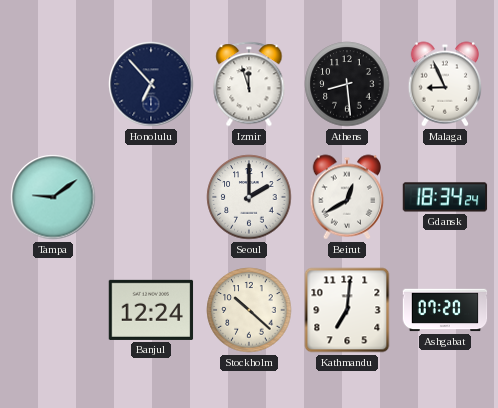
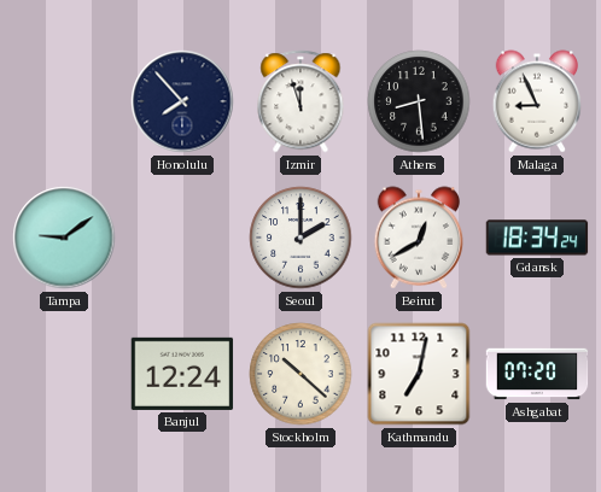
Honolulu: 6:53 -> 7:53
Kathmandu: 7:01 -> 7:02
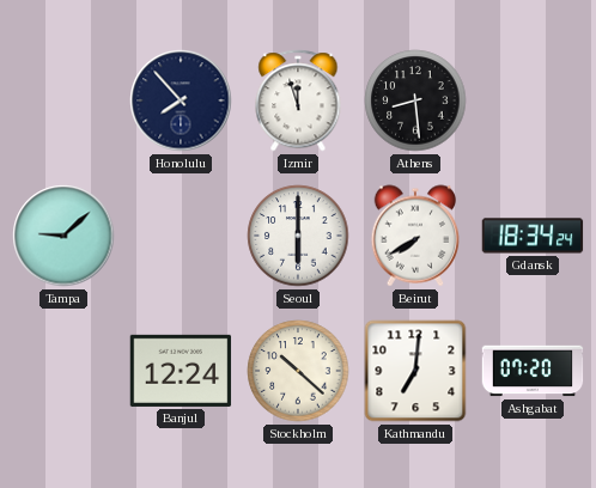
Malaga: 8:56 -> none
Tampa: 9:09 -> 9:08
Seoul: 2:00 -> 6:00
Beirut: 12:40 -> 7:40
Kathmandu: 7:02 -> 7:01
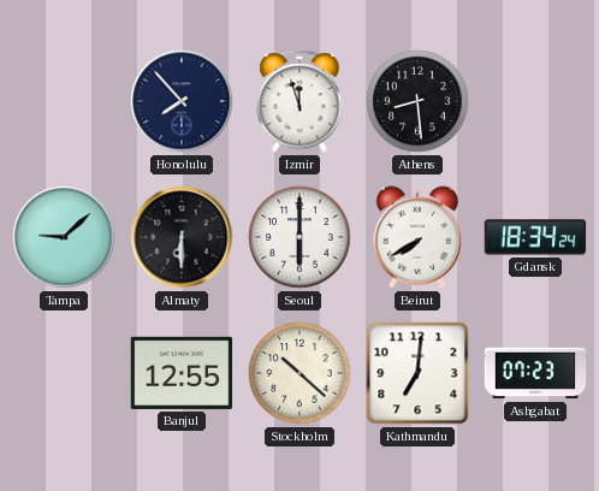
Almaty: none -> 6:30
Banjul: 12:24 -> 12:55
Ashgabat: 07:20 -> 07:23
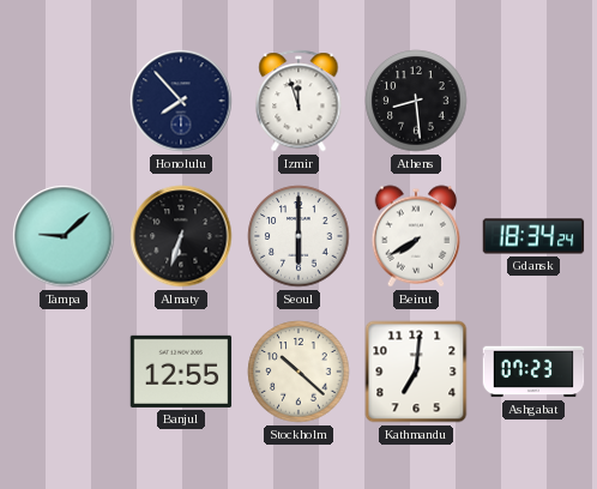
Almaty: 6:30 -> 6:33
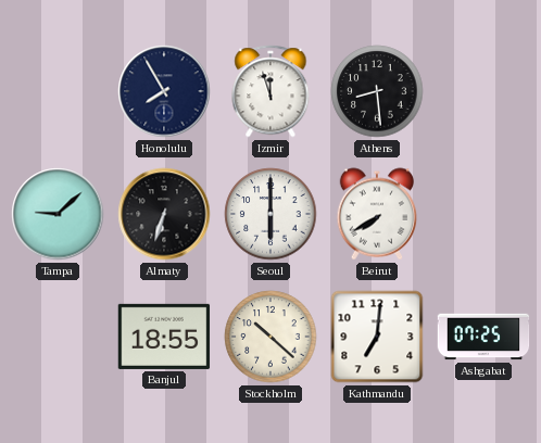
Honolulu: 7:53 -> 7:55
Gdansk: 18:34 -> none
Banjul: 12:55 -> 18:55
Ashgabat: 07:23 -> 07:25
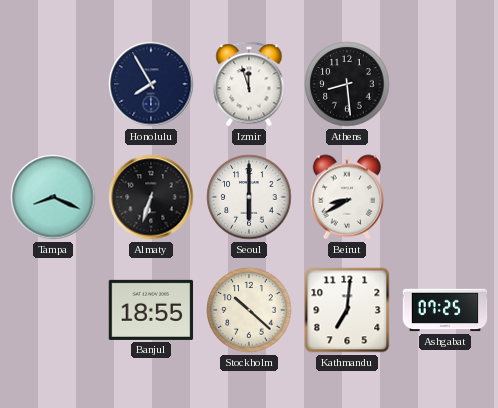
Tampa: 9:08 -> 8:19
Beirut: 7:40 -> 8:40
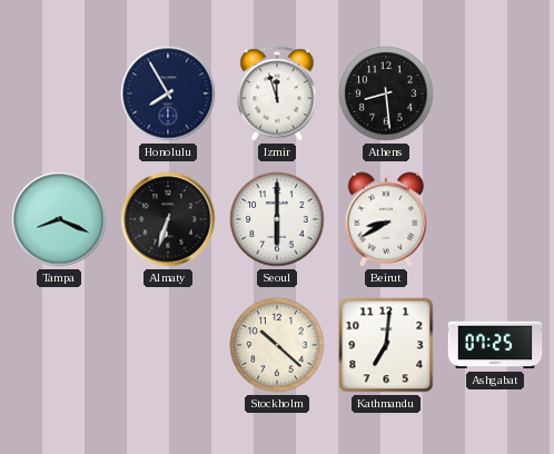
Banjul: 18:55 -> none
